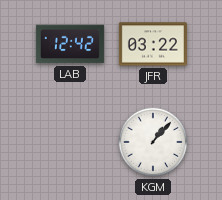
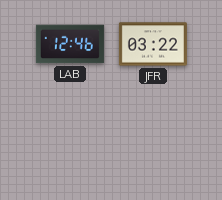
LAB: 12:42 -> 12:46
KGM: 1:07 -> none
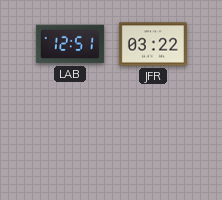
LAB: 12:46 -> 12:51
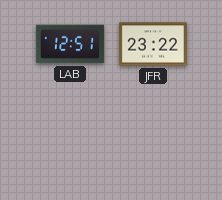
JFR: 03:22 -> 23:22
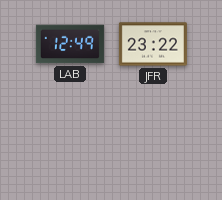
LAB: 12:51 -> 12:49
